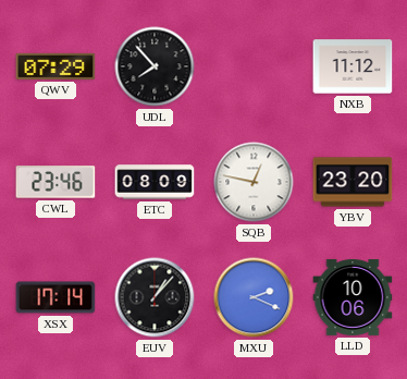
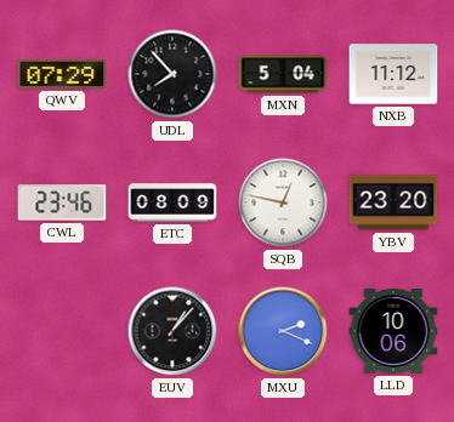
MXN: none -> 5:04
XSX: 17:14 -> none
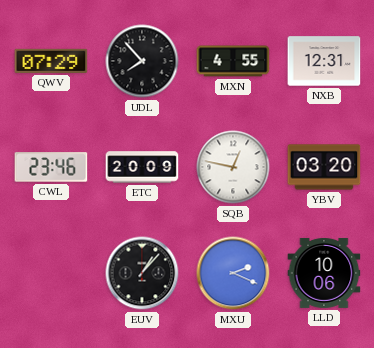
MXN: 5:04 -> 4:55
NXB: 11:12 -> 12:31
ETC: 08:09 -> 20:09
YBV: 23:20 -> 03:20
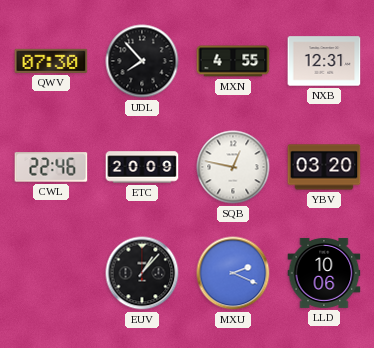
QWV: 07:29 -> 07:30
CWL: 23:46 -> 22:46
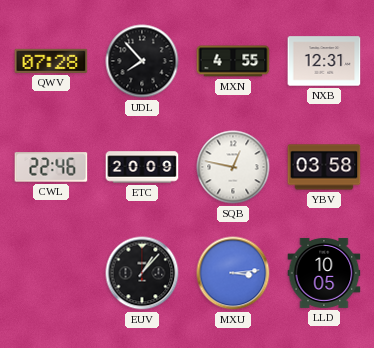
QWV: 07:30 -> 07:28
YBV: 03:20 -> 03:58
MXU: 2:19 -> 3:14
LLD: 10:06 -> 10:05
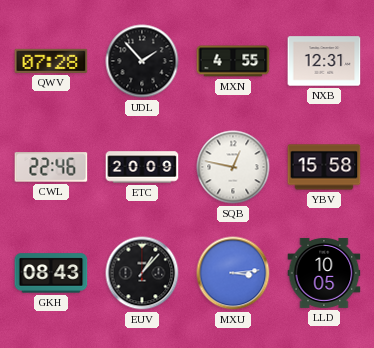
UDL: 7:53 -> 1:53
YBV: 03:58 -> 15:58
GKH: none -> 08:43
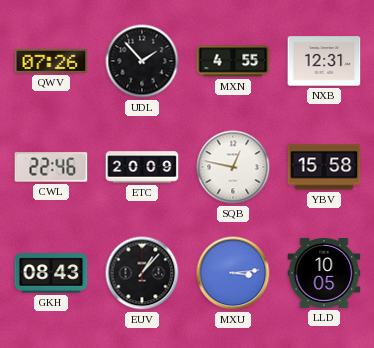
QWV: 07:28 -> 07:26
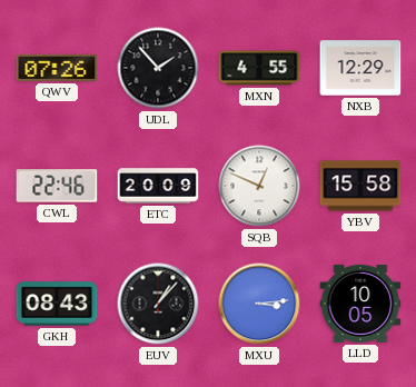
NXB: 12:31 -> 12:29
SQB: 12:47 -> 12:49
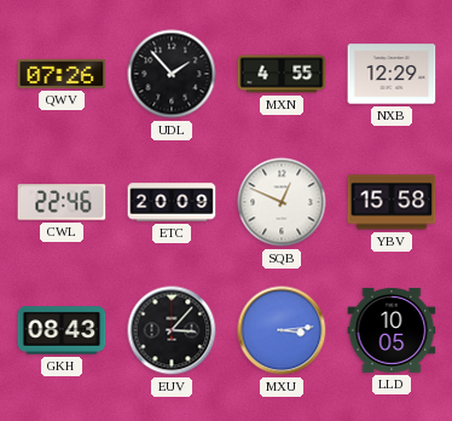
EUV: 1:07 -> 3:07
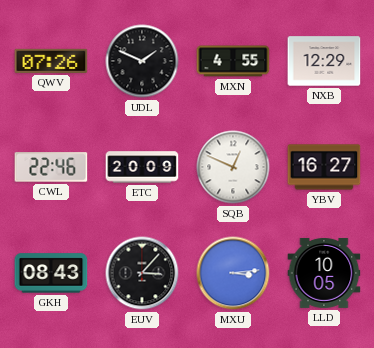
UDL: 1:53 -> 1:49
YBV: 15:58 -> 16:27
